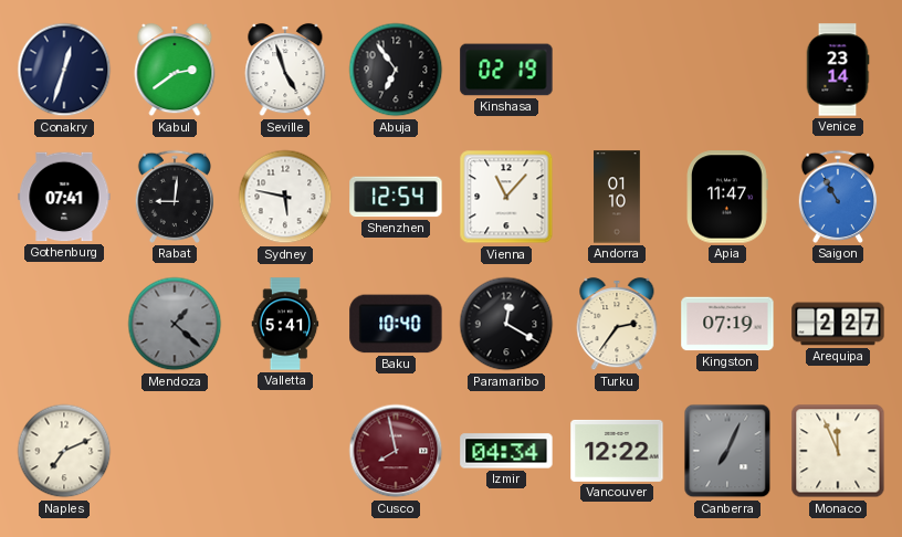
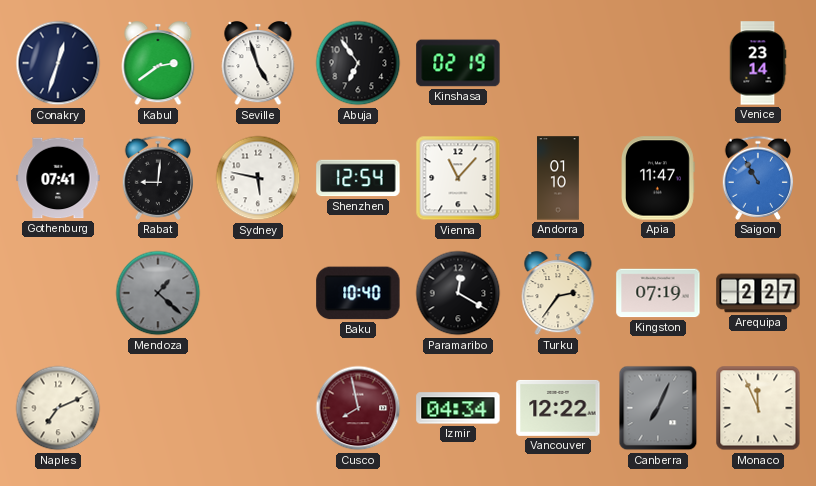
Valletta: 5:41 -> none
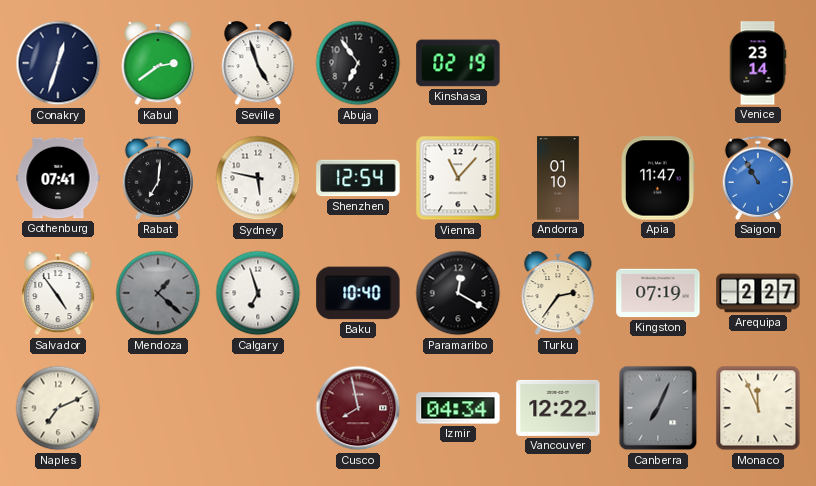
Rabat: 9:01 -> 7:01
Salvador: none -> 4:54
Calgary: none -> 6:57
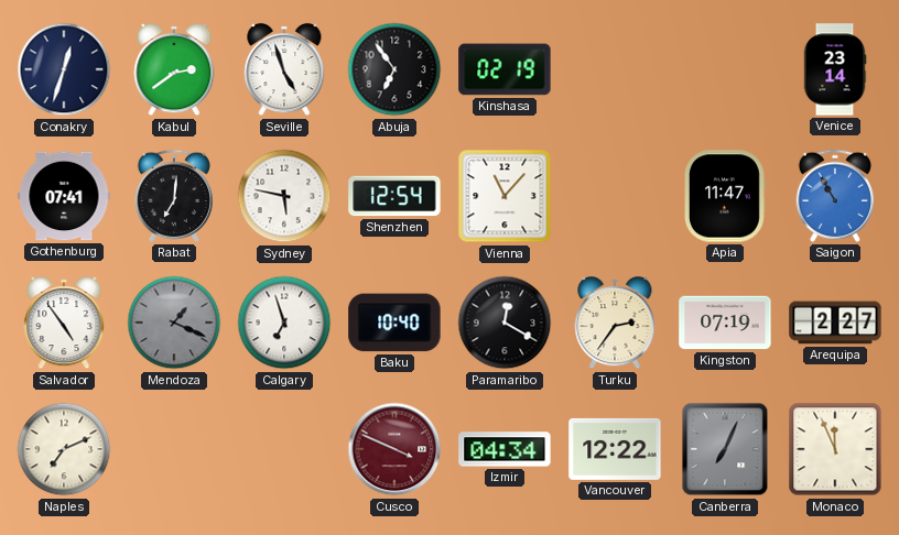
Andorra: 01:10 -> none
Mendoza: 1:22 -> 1:19
Cusco: 7:58 -> 3:49
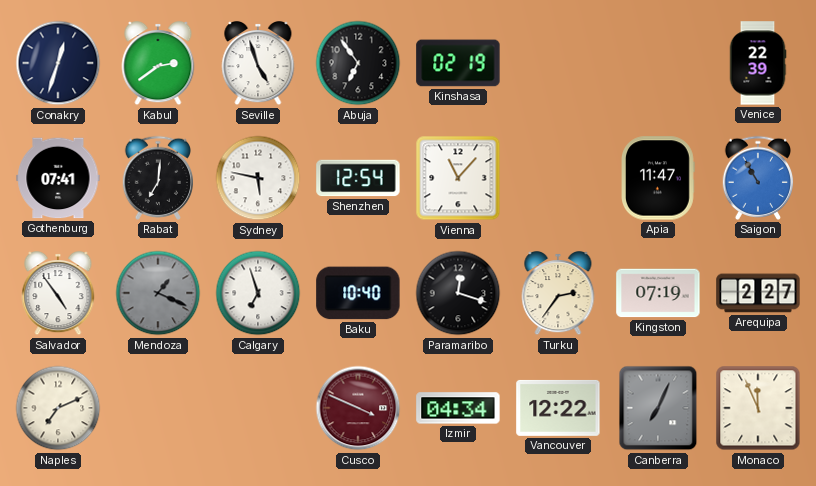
Venice: 23:14 -> 22:39
Paramaribo: 12:20 -> 12:18
